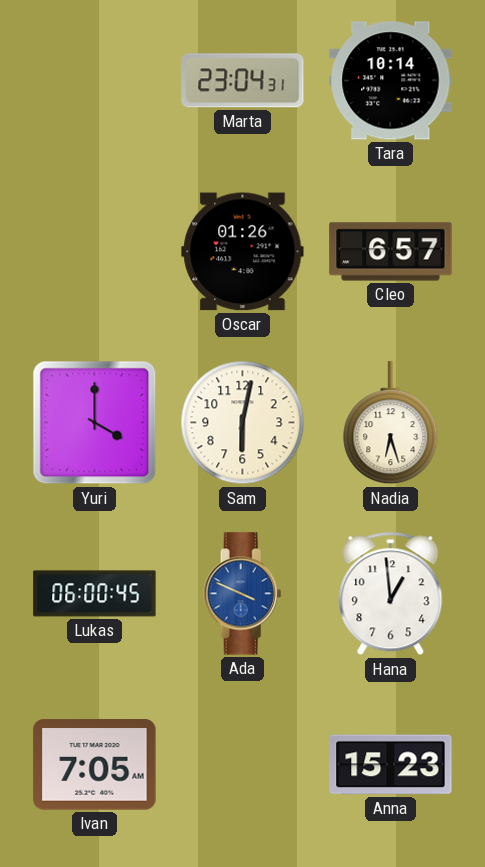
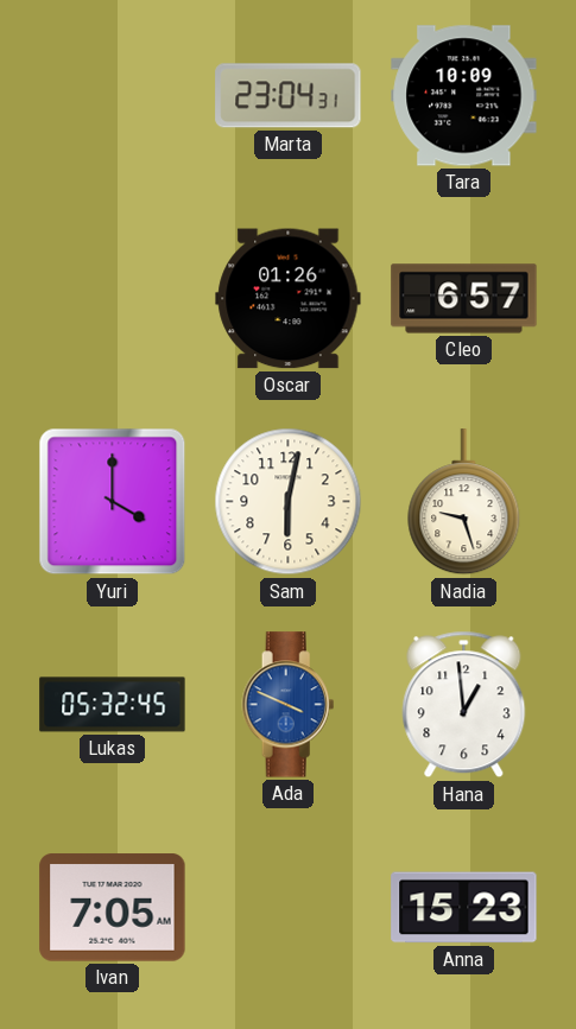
Tara: 10:14 -> 10:09
Nadia: 6:27 -> 9:27
Lukas: 06:00 -> 05:32
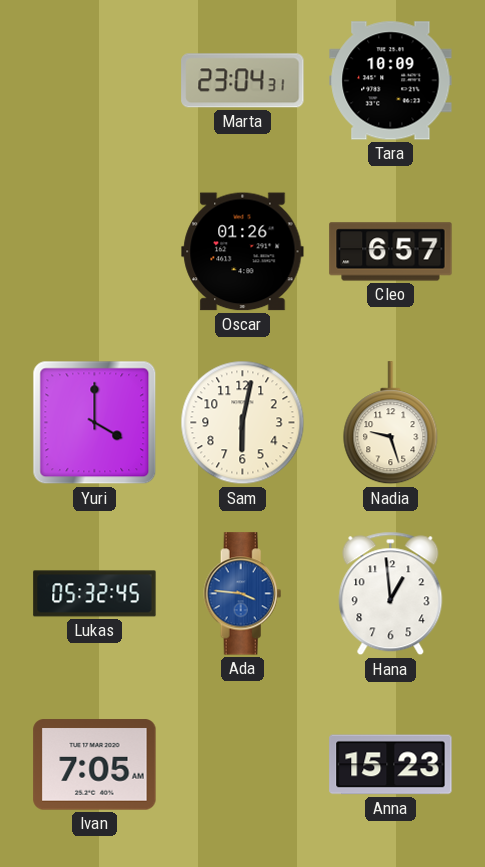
Ada: 3:49 -> 3:46
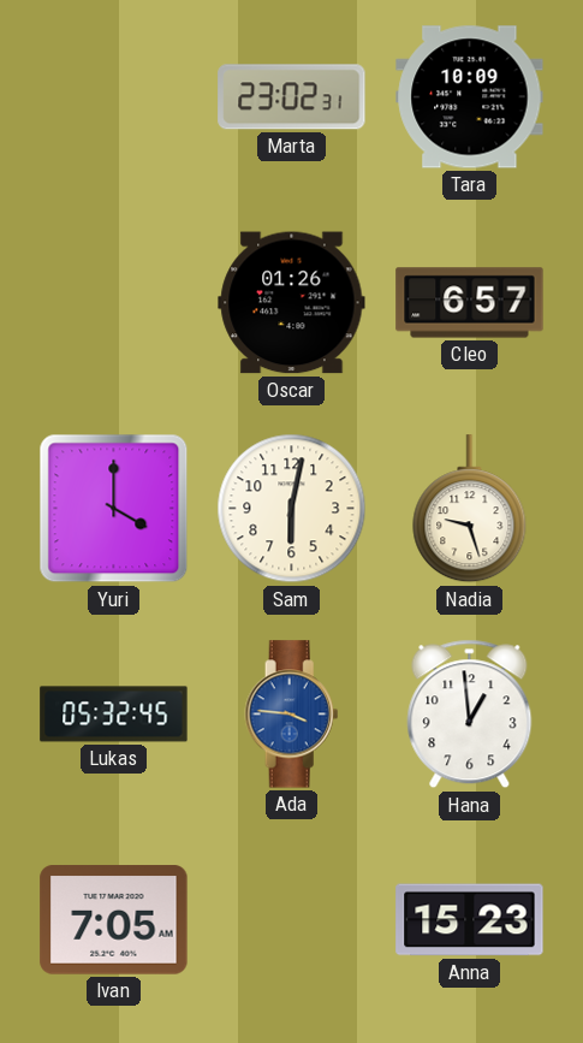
Marta: 23:04 -> 23:02
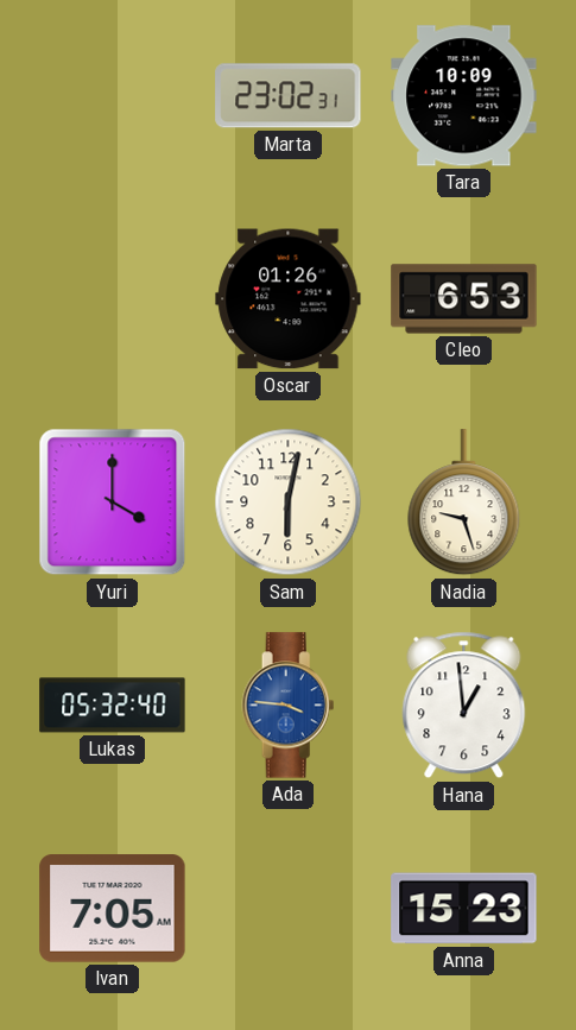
Cleo: 6:57 -> 6:53
Lukas: 05:32:45 -> 05:32:40
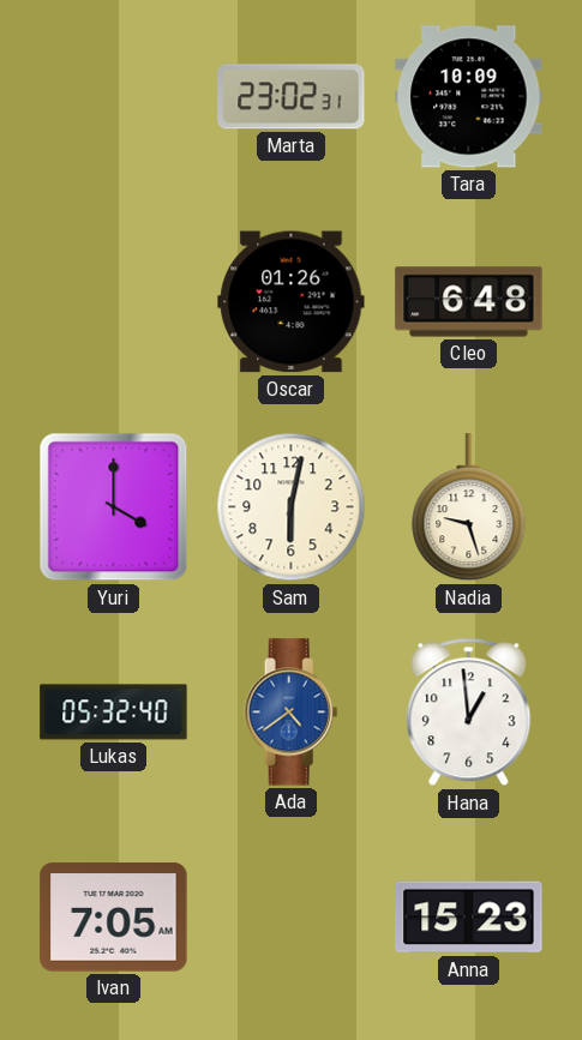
Cleo: 6:53 -> 6:48
Ada: 3:46 -> 4:39
